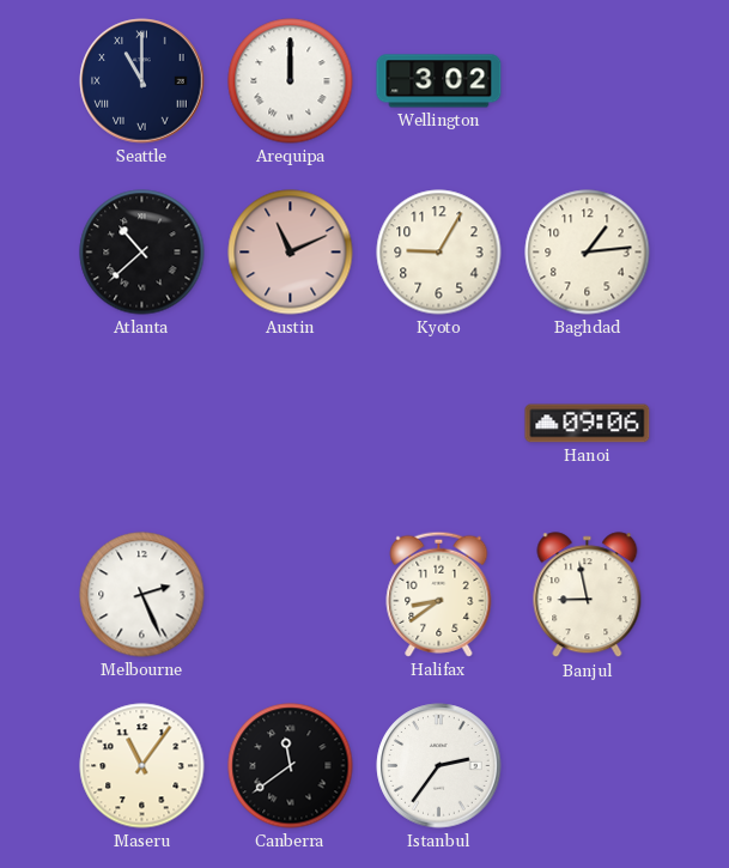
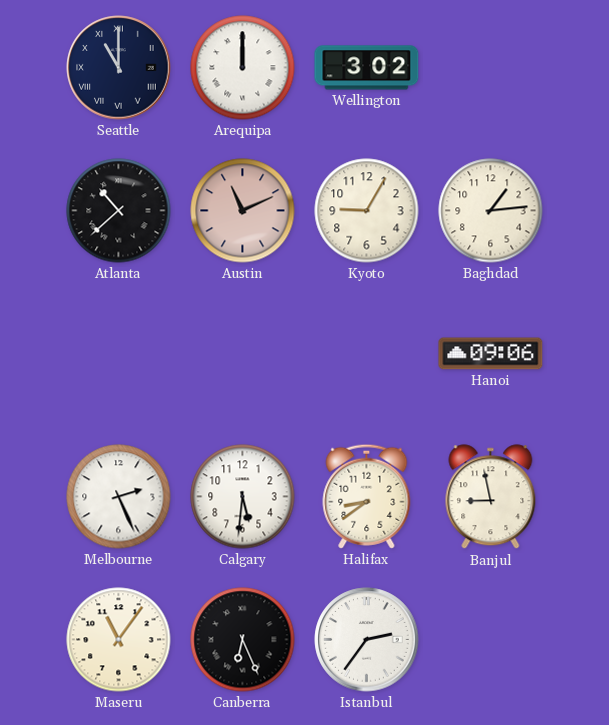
Calgary: none -> 5:31
Canberra: 11:39 -> 6:26
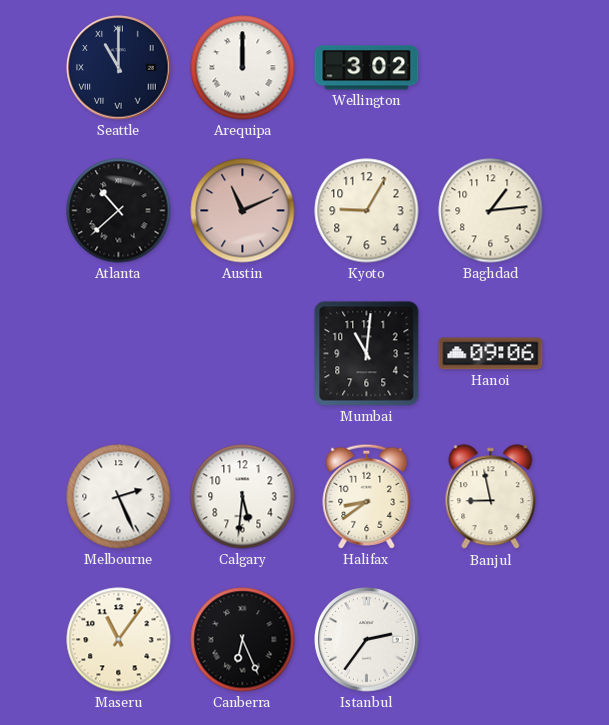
Mumbai: none -> 11:01
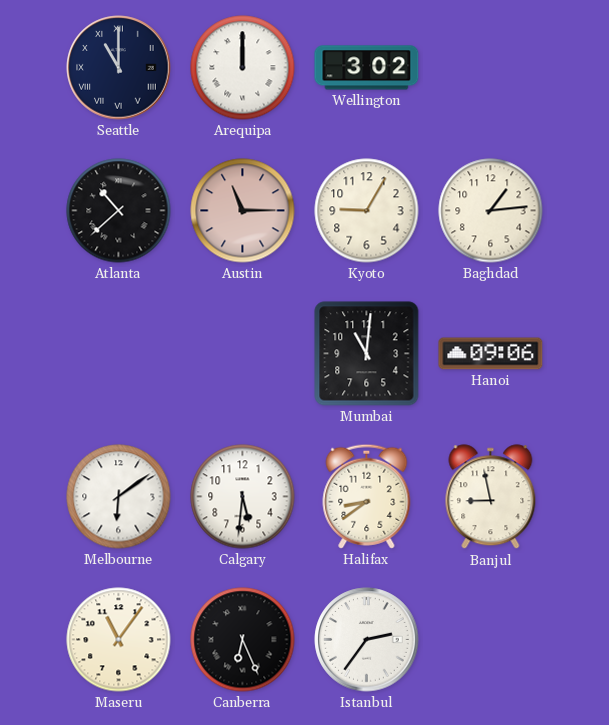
Austin: 11:11 -> 11:15
Melbourne: 2:26 -> 6:09
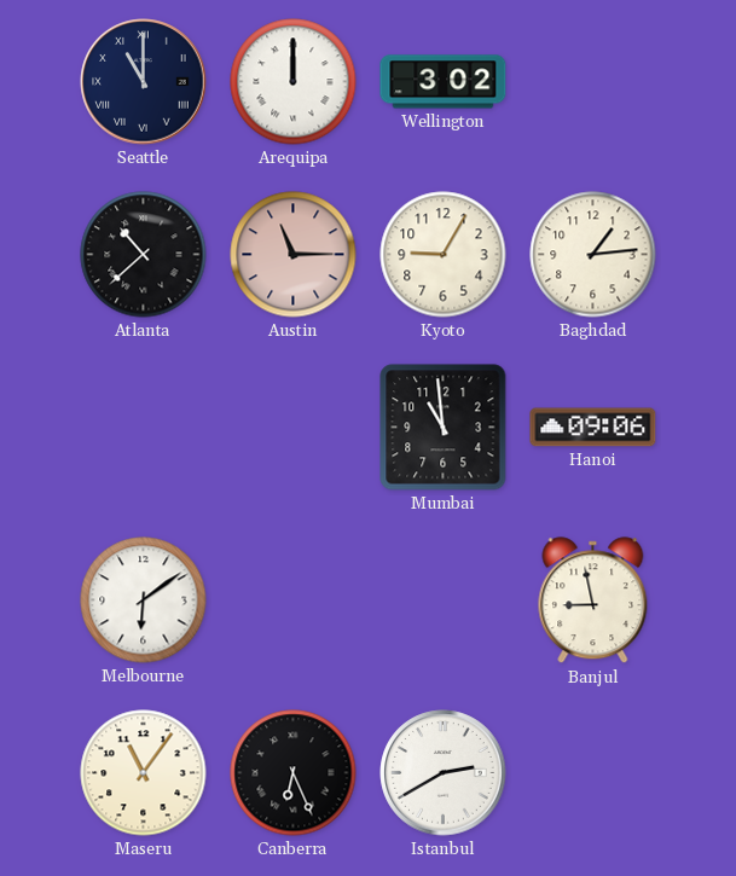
Mumbai: 11:01 -> 10:59
Calgary: 5:31 -> none
Halifax: 8:39 -> none
Istanbul: 2:36 -> 2:40
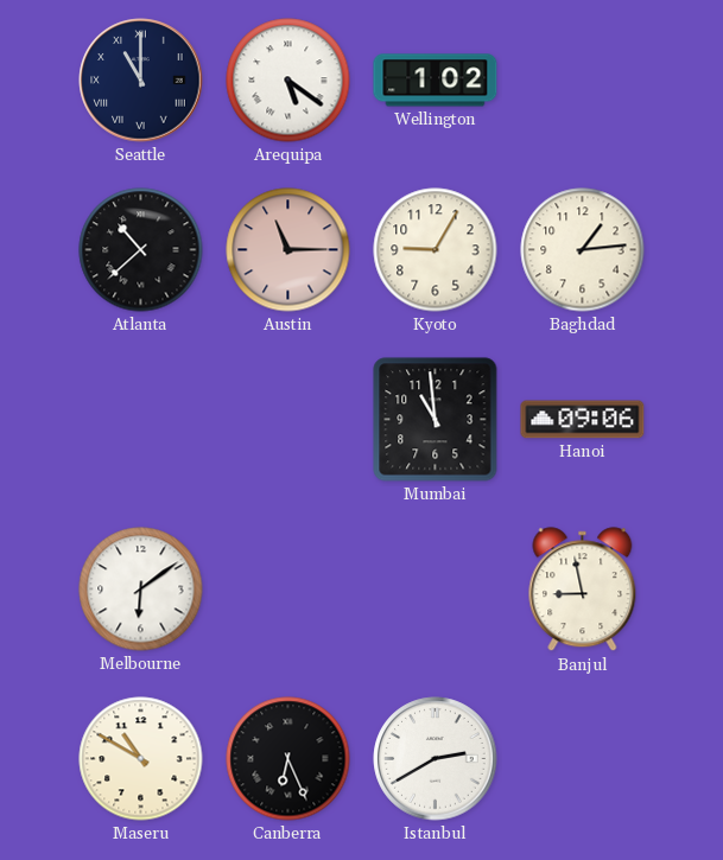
Arequipa: 12:00 -> 5:21
Wellington: 3:02 -> 1:02
Maseru: 11:06 -> 10:50
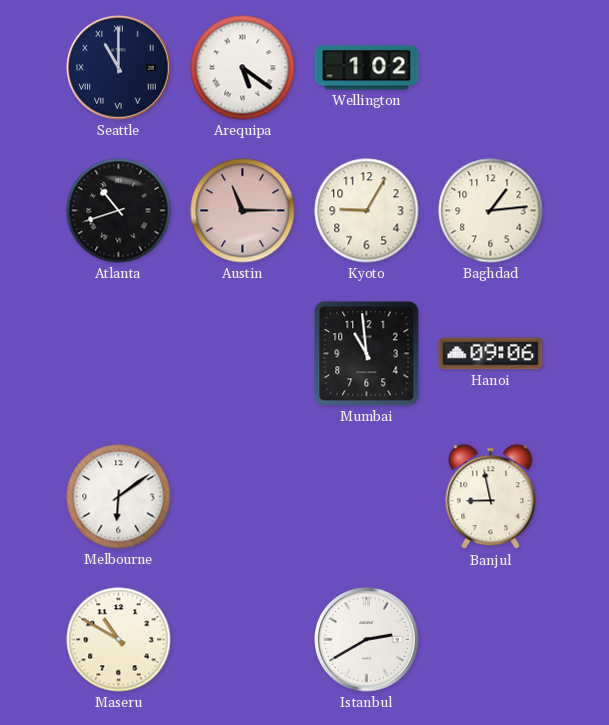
Atlanta: 10:38 -> 10:42
Canberra: 6:26 -> none
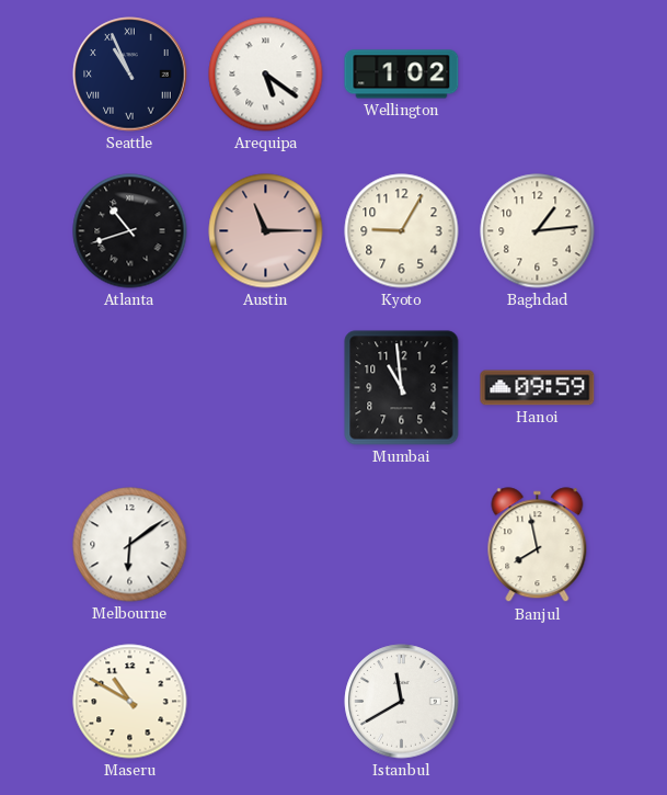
Seattle: 11:00 -> 10:56
Hanoi: 09:06 -> 09:59
Banjul: 8:58 -> 7:58
Istanbul: 2:40 -> 11:40
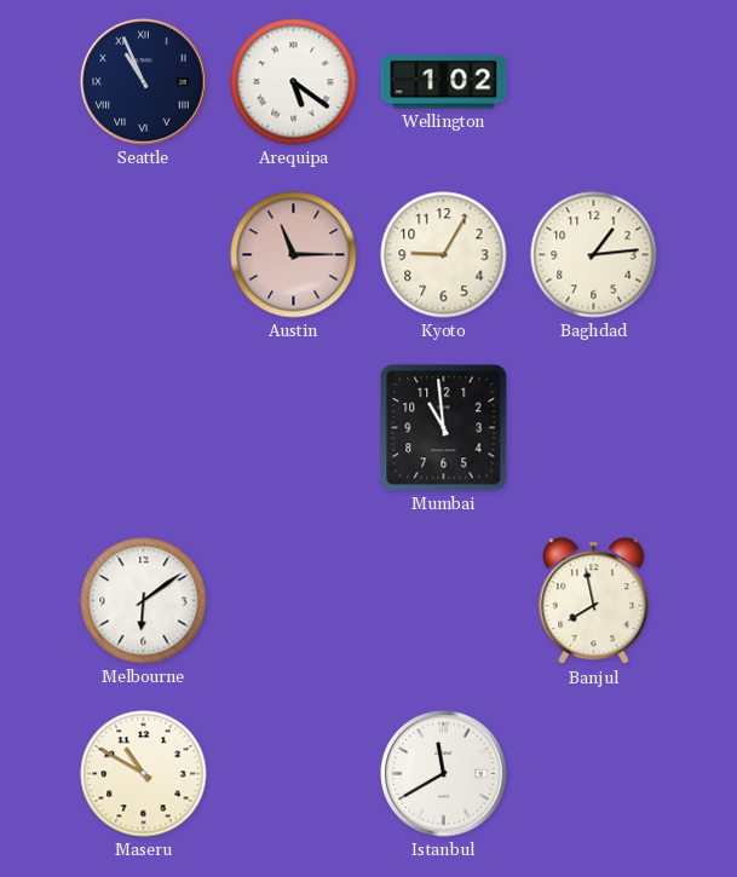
Atlanta: 10:42 -> none
Hanoi: 09:59 -> none
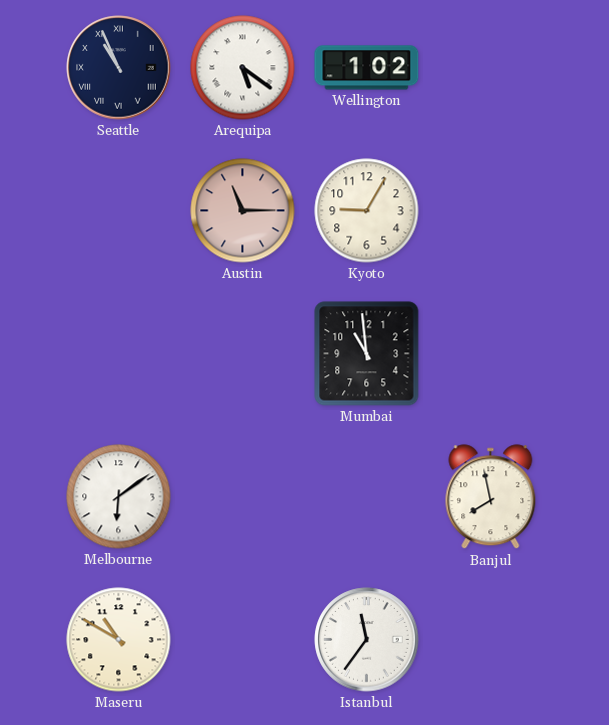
Baghdad: 1:14 -> none
Istanbul: 11:40 -> 11:36
